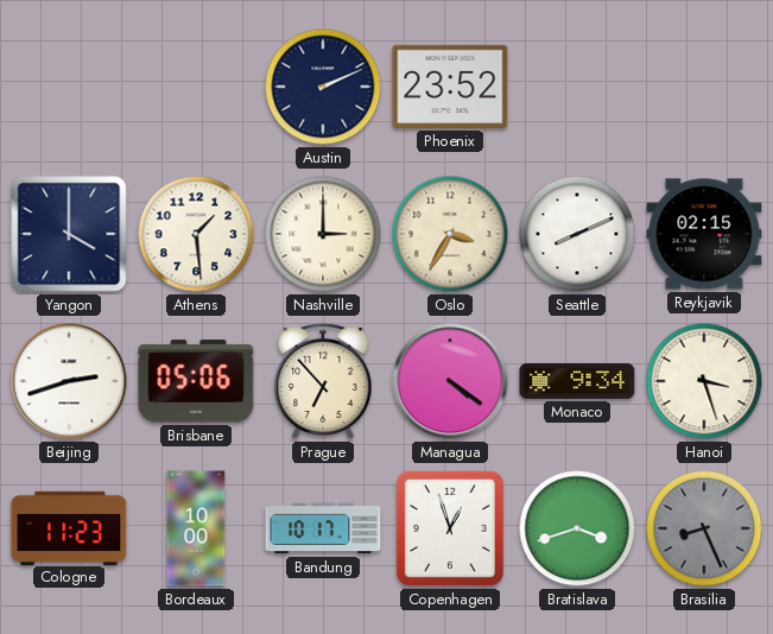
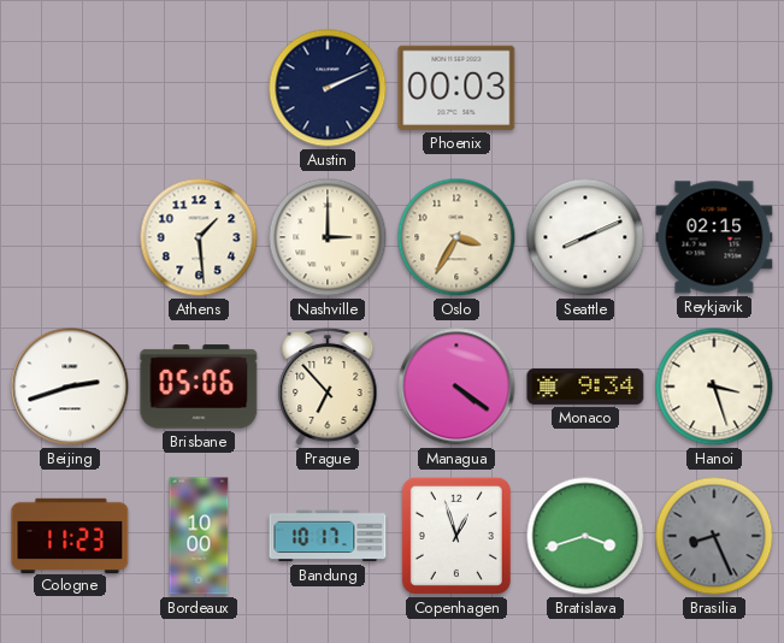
Phoenix: 23:52 -> 00:03
Yangon: 4:00 -> none
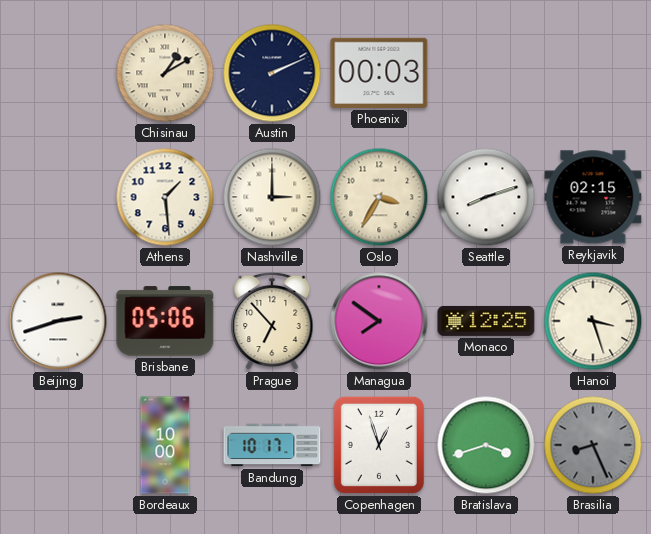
Chisinau: none -> 1:10
Seattle: 8:11 -> 8:12
Managua: 4:21 -> 7:51
Monaco: 9:34 -> 12:25
Cologne: 11:23 -> none
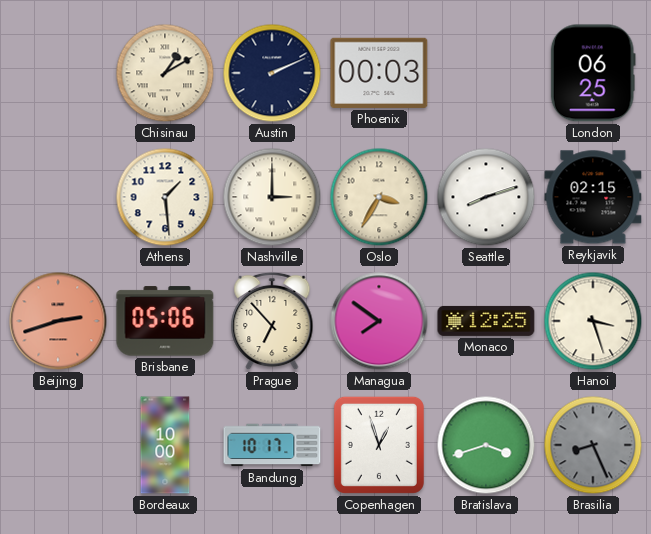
London: none -> 06:25
Beijing dial: white -> salmon
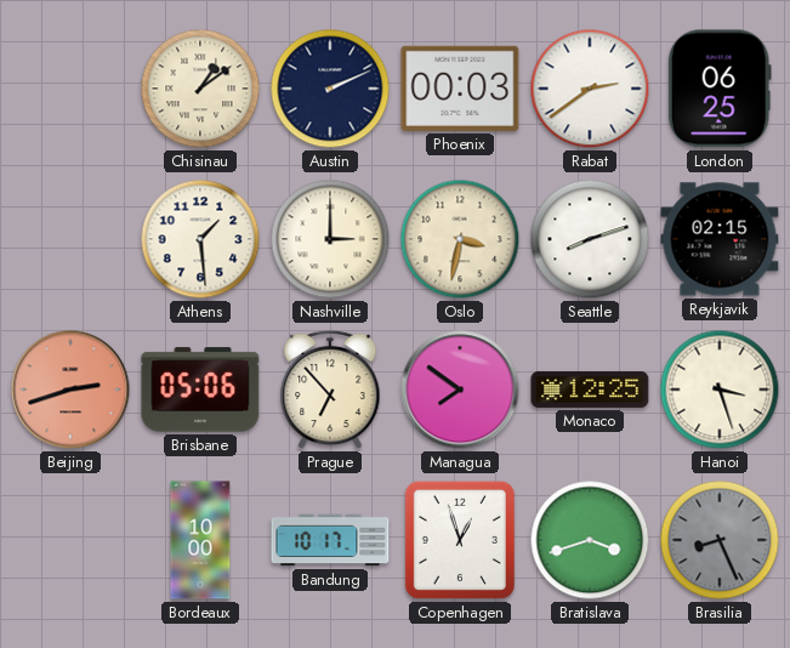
Chisinau: 1:10 -> 1:09
Rabat: none -> 2:39
Oslo: 3:35 -> 3:32
